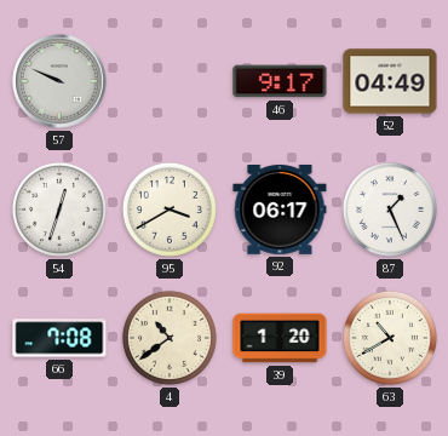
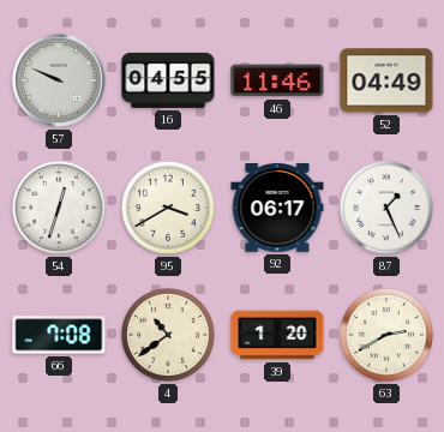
16: none -> 04:55
46: 9:17 -> 11:46
63: 10:40 -> 2:40
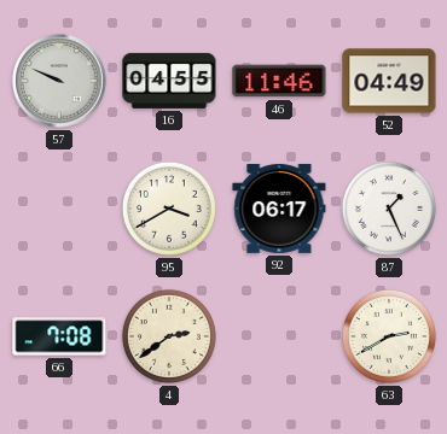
54: 12:33 -> none
4: 10:39 -> 2:39
39: 1:20 -> none
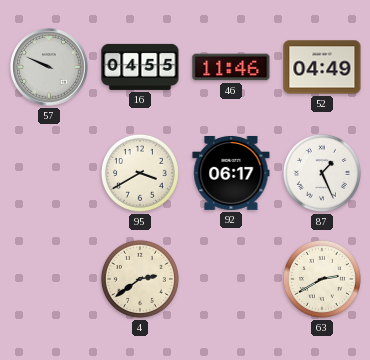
66: 7:08 -> none
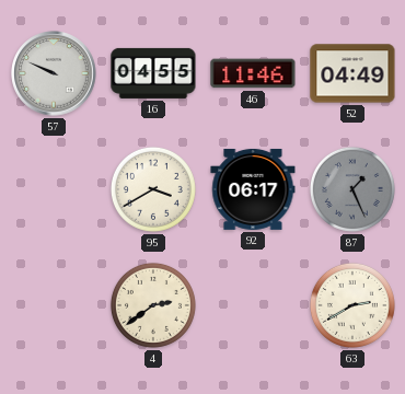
87 dial: white -> grey
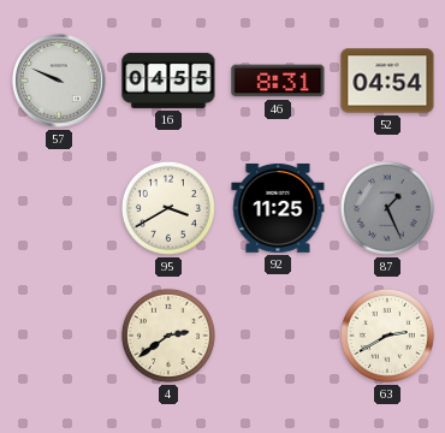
46: 11:46 -> 8:31
52: 04:49 -> 04:54
92: 06:17 -> 11:25
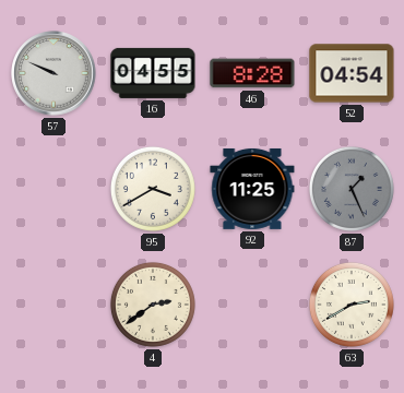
46: 8:31 -> 8:28
